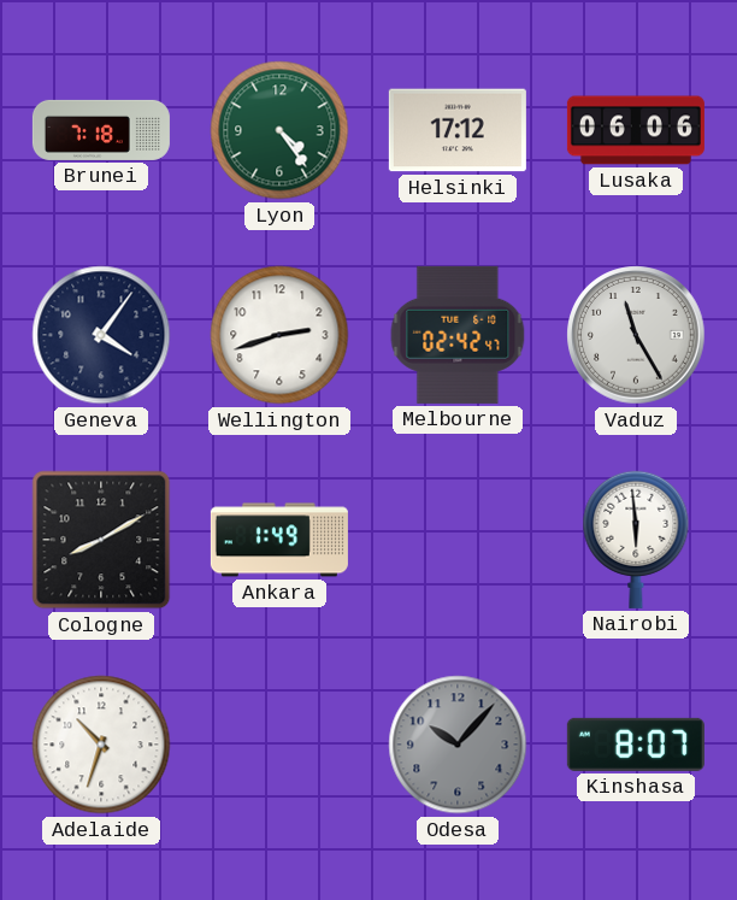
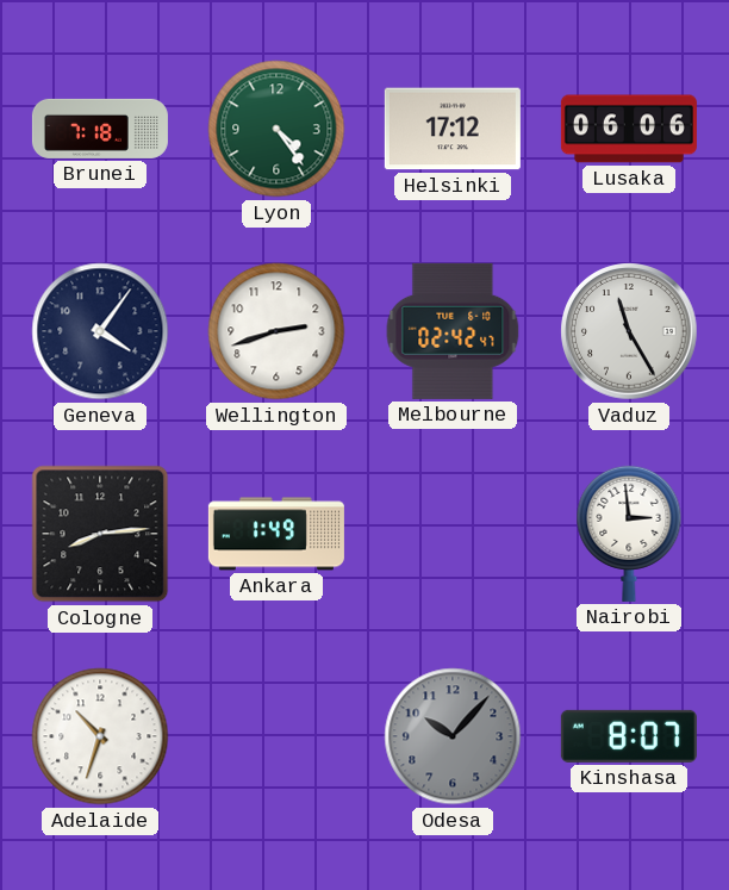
Cologne: 8:10 -> 8:14
Nairobi: 5:59 -> 2:59
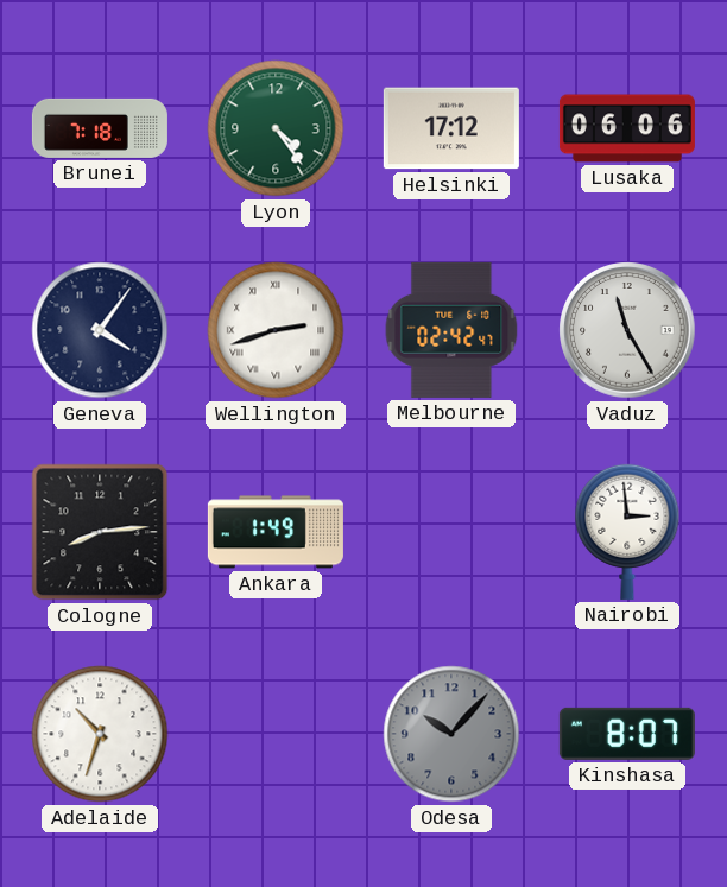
Wellington numerals: Arabic -> Roman
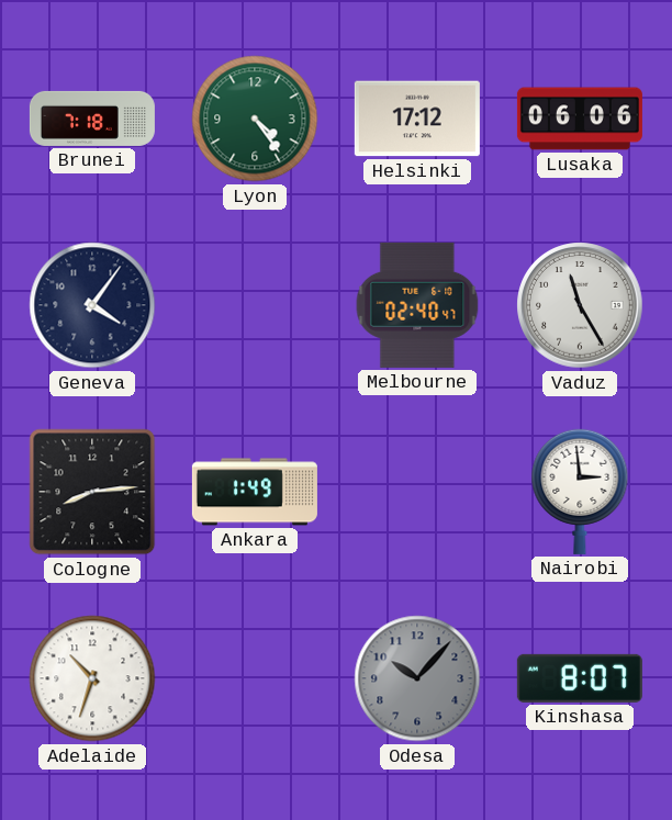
Wellington: 2:42 -> none
Melbourne: 02:42 -> 02:40
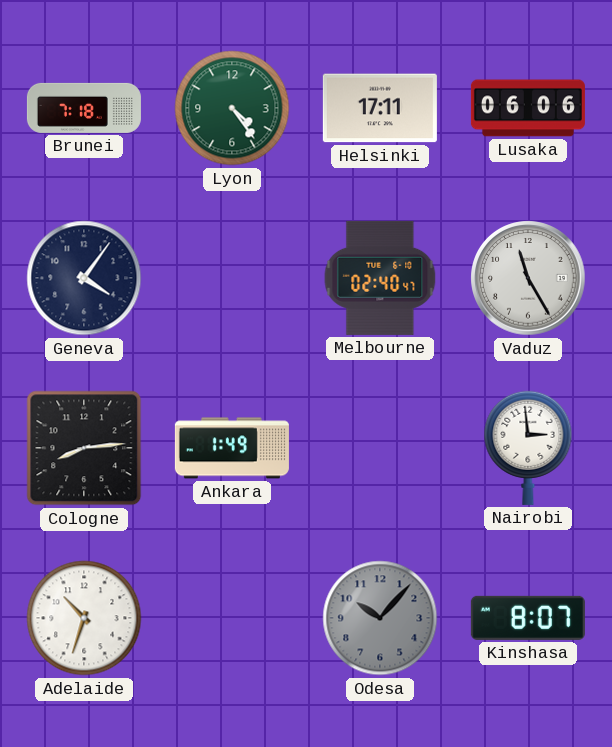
Helsinki: 17:12 -> 17:11
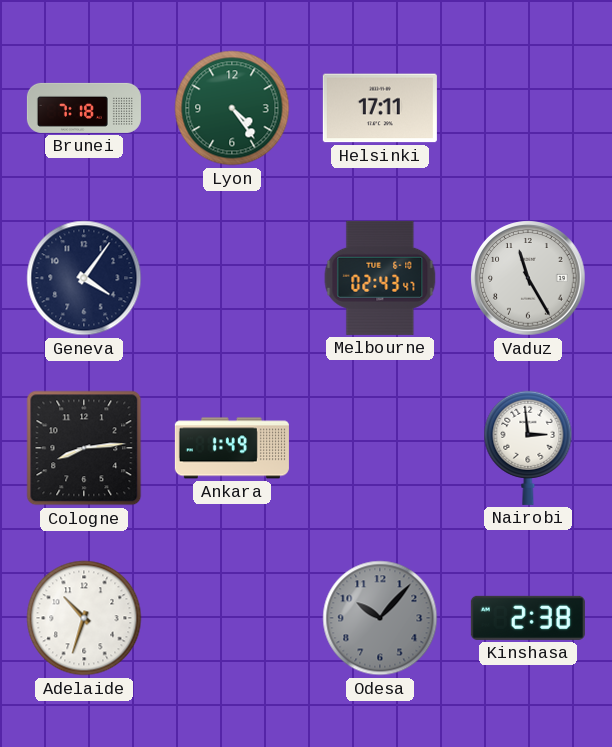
Lusaka: 06:06 -> none
Melbourne: 02:40 -> 02:43
Kinshasa: 8:07 -> 2:38
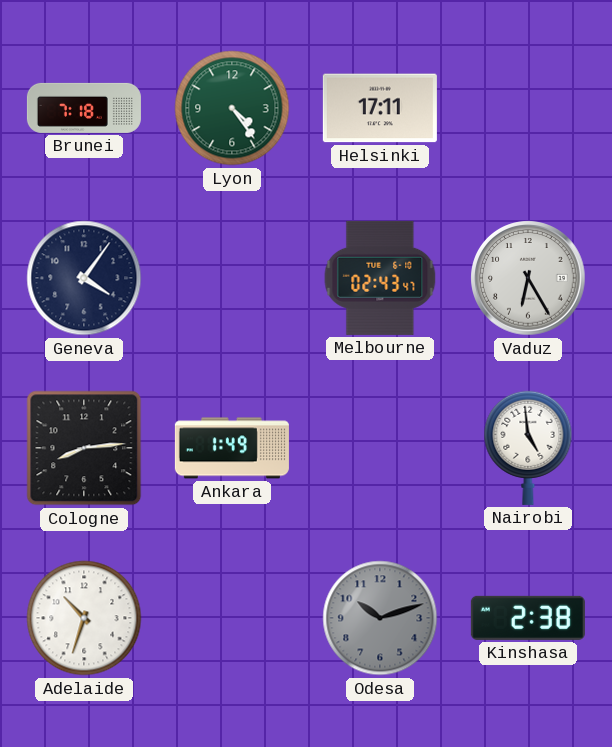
Vaduz: 11:25 -> 6:25
Nairobi: 2:59 -> 4:59
Odesa: 10:07 -> 10:12
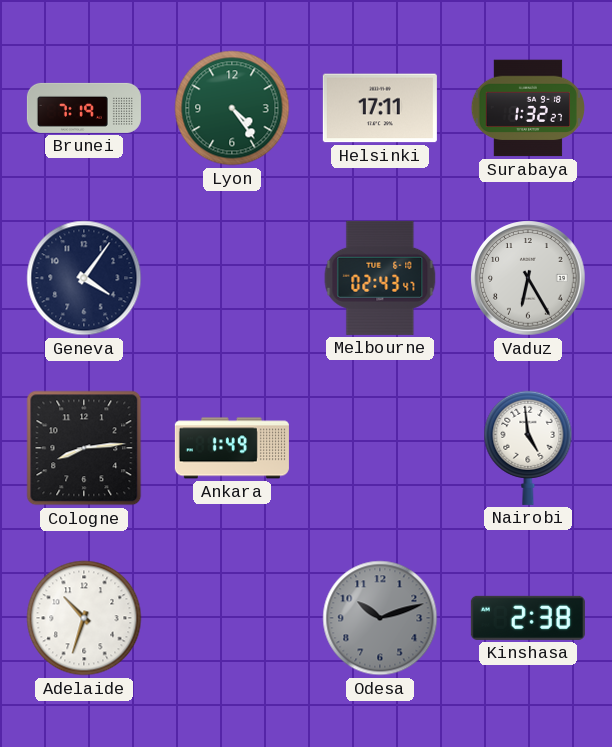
Brunei: 7:18 -> 7:19
Surabaya: none -> 1:32
